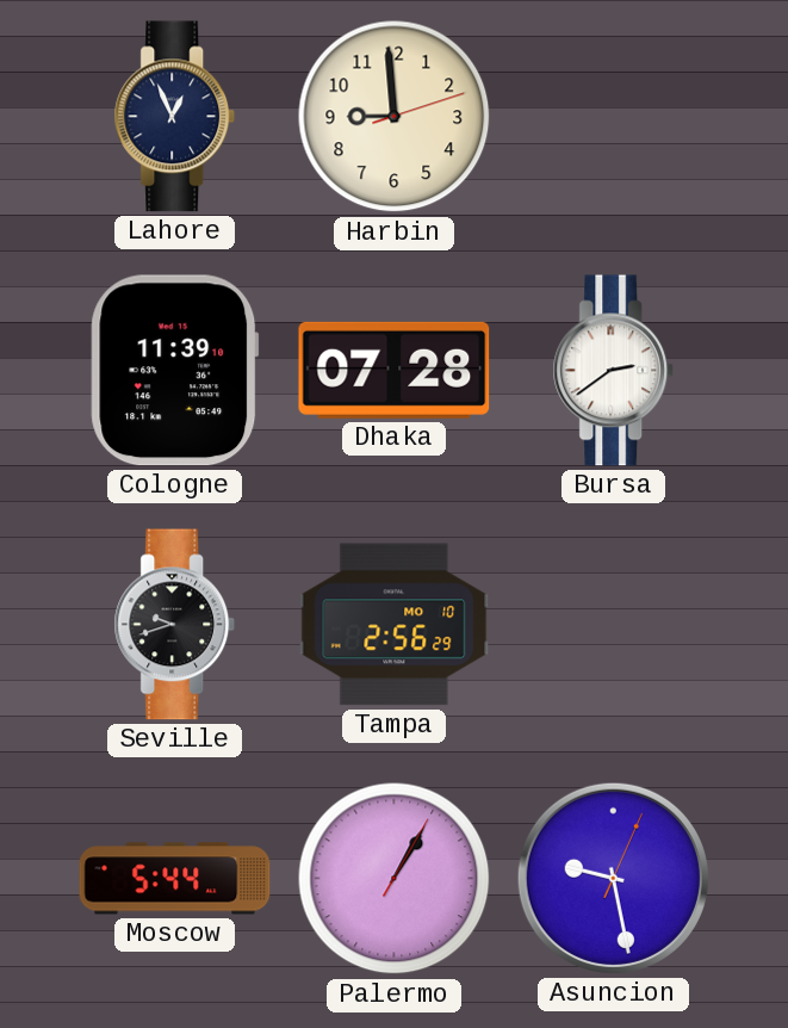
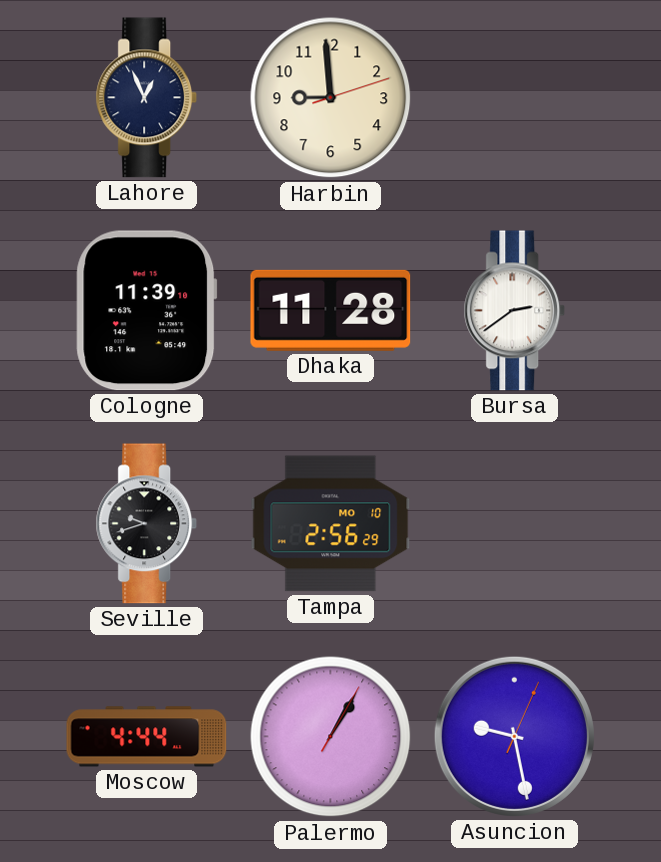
Dhaka: 07:28 -> 11:28
Moscow: 5:44 -> 4:44
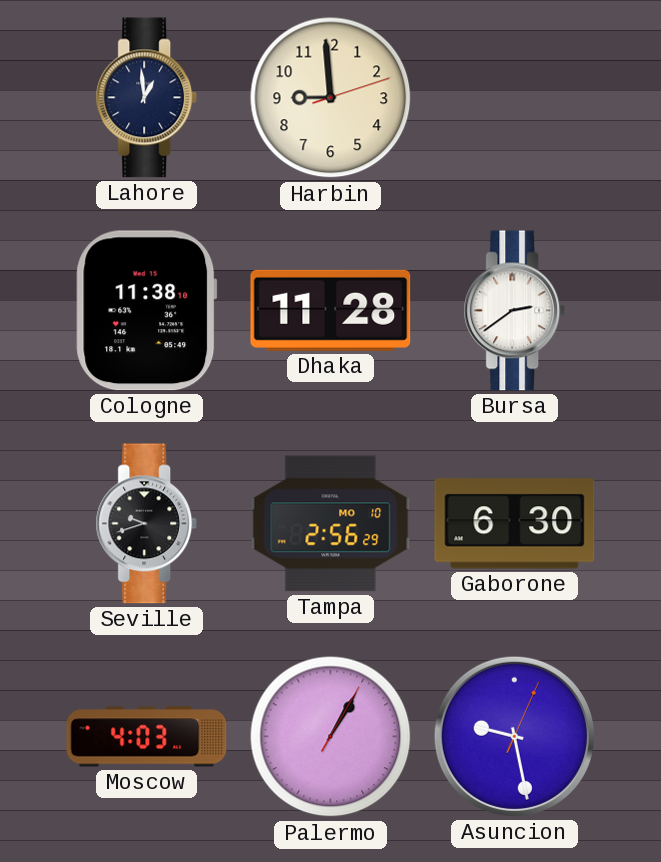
Lahore: 12:56 -> 12:59
Cologne: 11:39 -> 11:38
Gaborone: none -> 6:30
Moscow: 4:44 -> 4:03
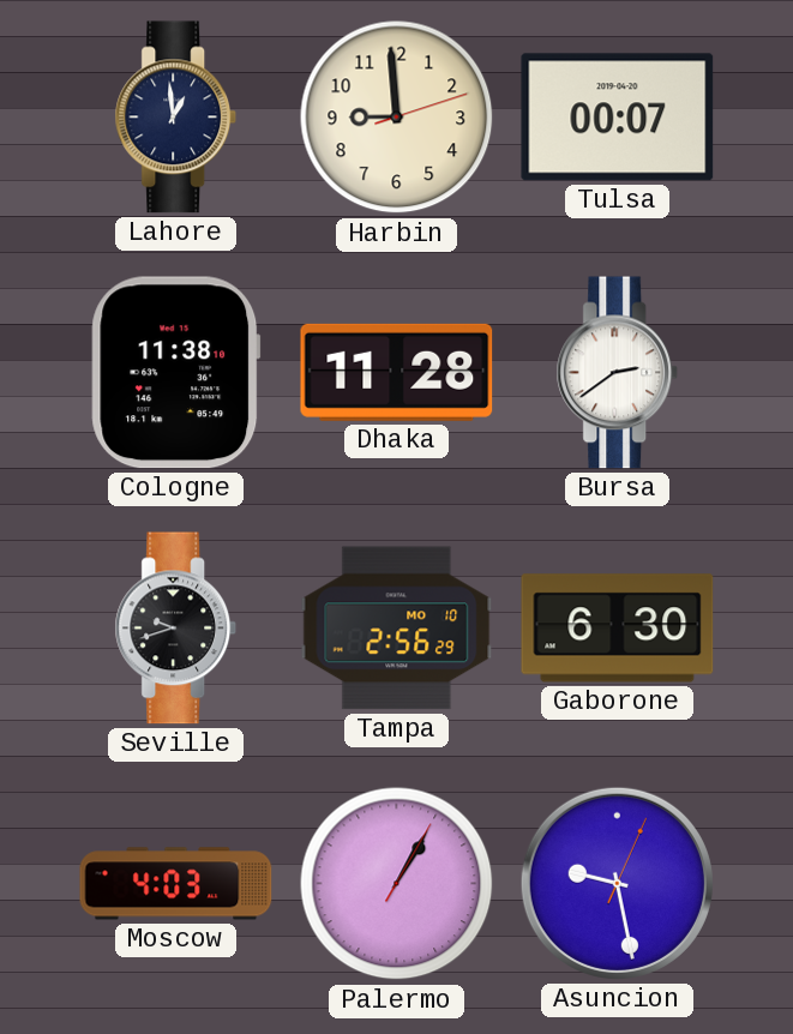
Tulsa: none -> 00:07
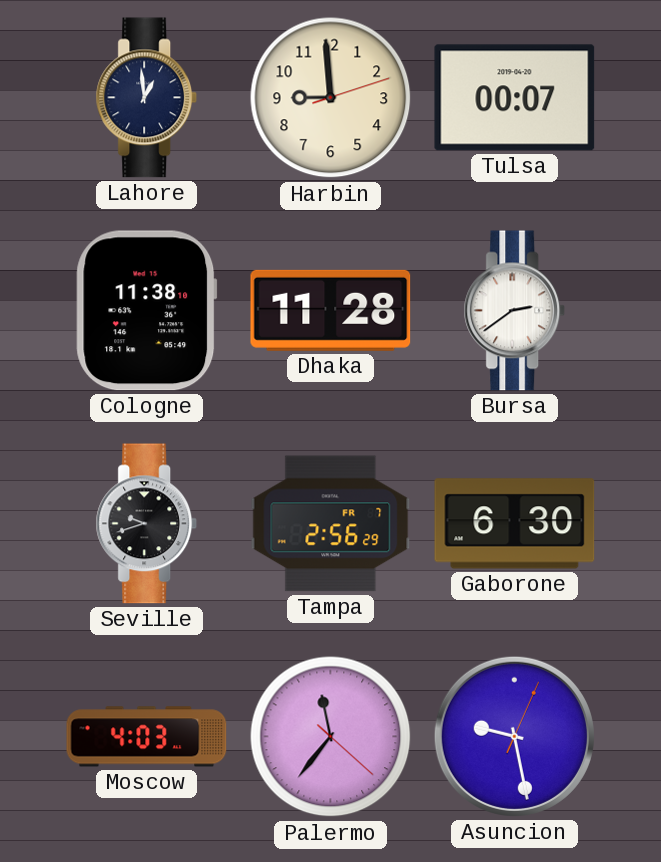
Tampa date: MO 10 -> FR 7
Palermo: 1:05 -> 11:36
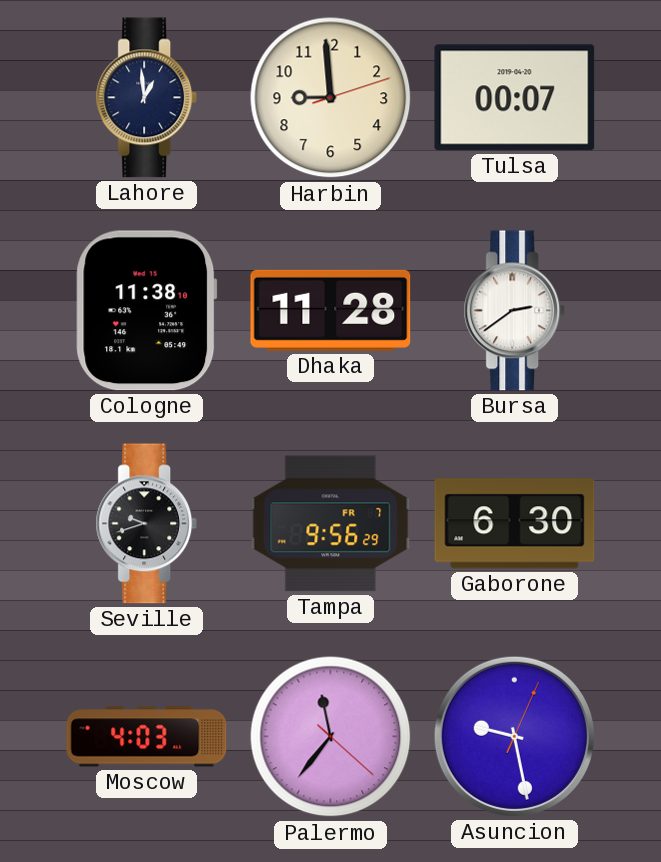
Tampa: 2:56 -> 9:56
